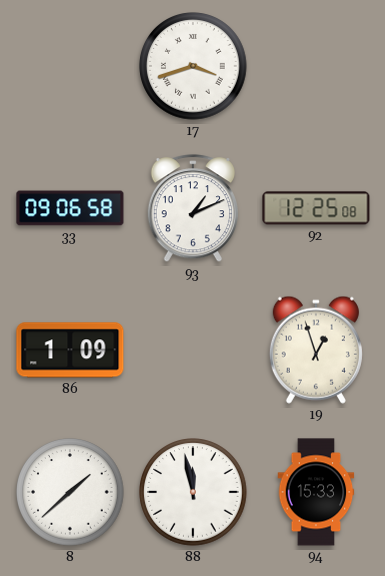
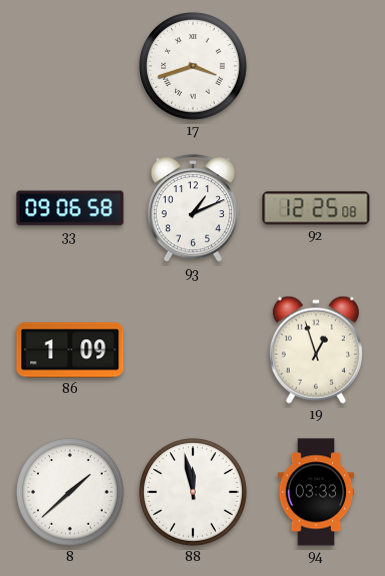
94: 15:33 -> 03:33
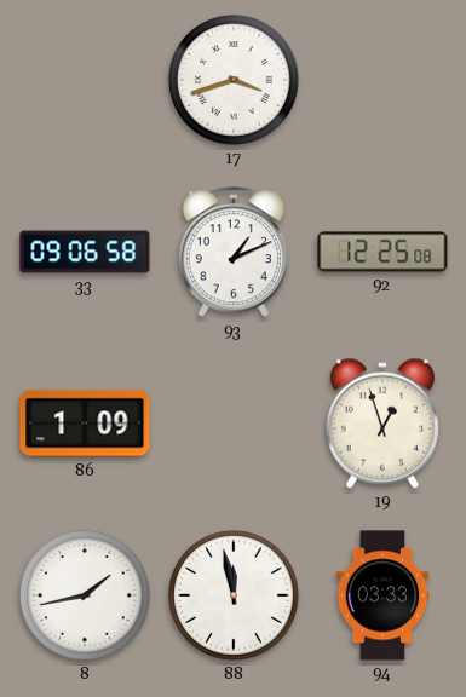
8: 1:38 -> 1:43
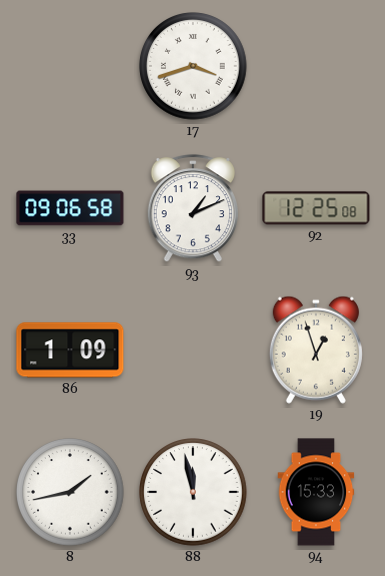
94: 03:33 -> 15:33
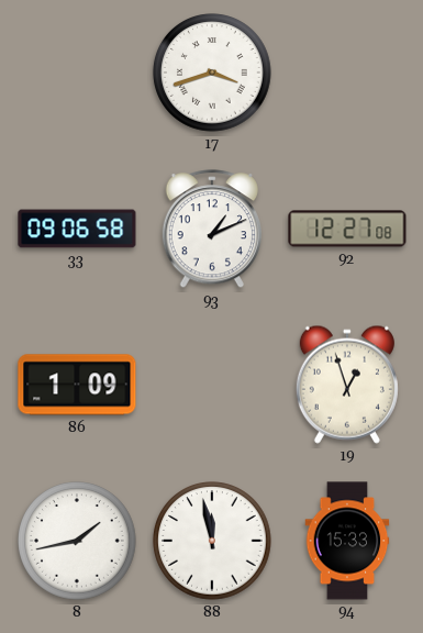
92: 12:25 -> 12:27
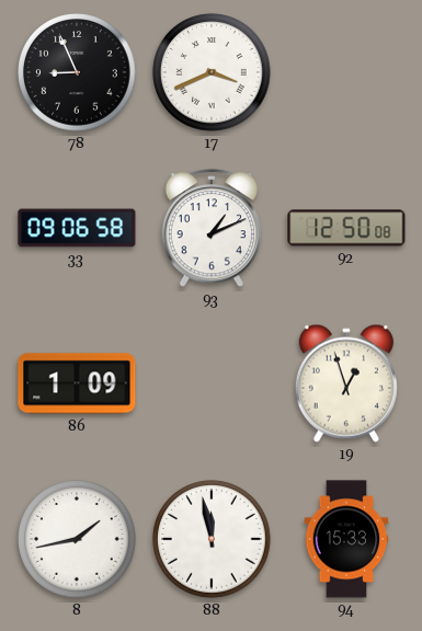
78: none -> 8:56
17: 3:42 -> 3:41
92: 12:27 -> 12:50
